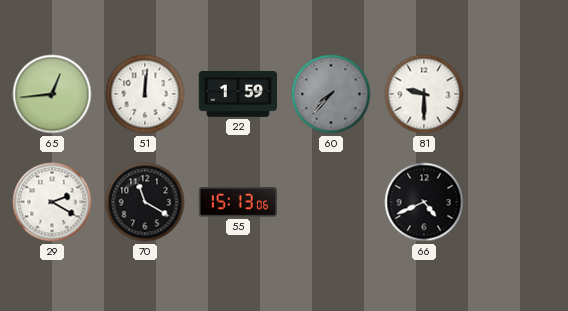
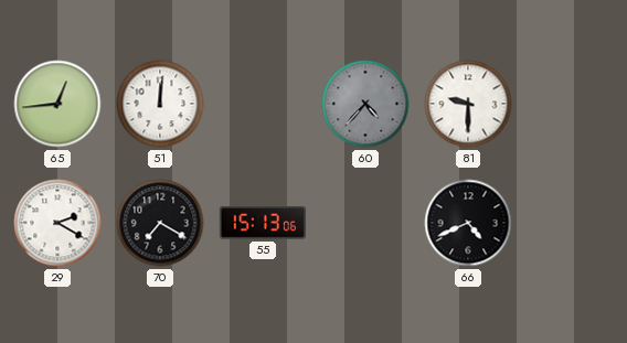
22: 1:59 -> none
60: 7:37 -> 4:37
70: 11:20 -> 7:20
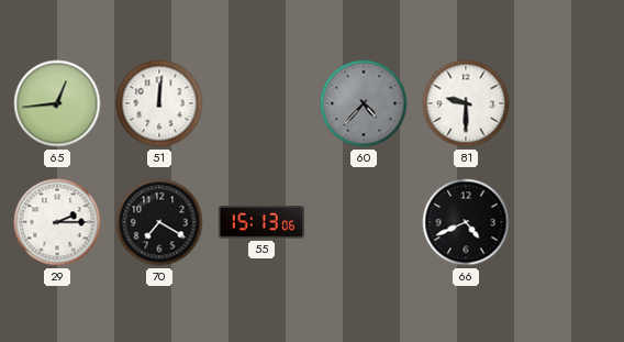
29: 2:20 -> 2:15
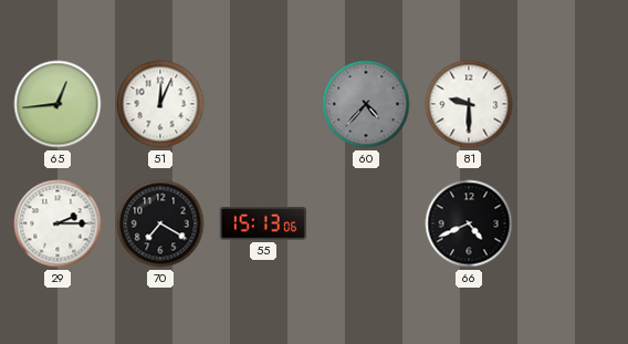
51: 12:01 -> 12:04
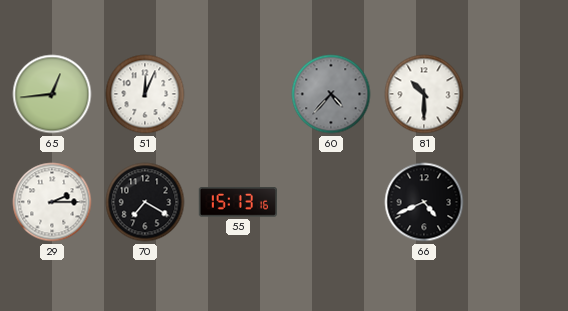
81: 9:30 -> 10:30
55: 15:13:06 -> 15:13:16
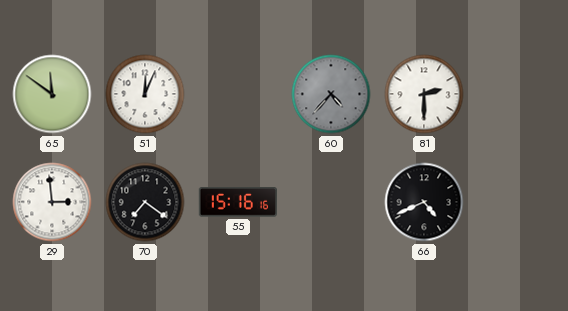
65: 12:44 -> 11:51
81: 10:30 -> 2:30
29: 2:15 -> 2:59
70: 7:20 -> 7:21
55: 15:13 -> 15:16
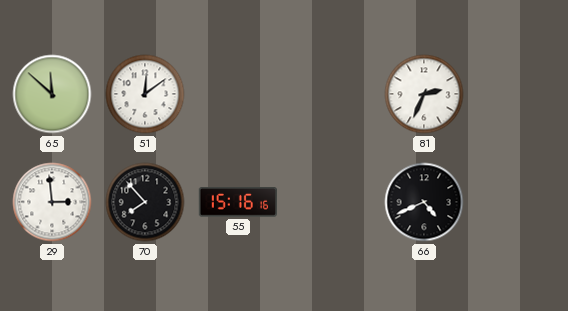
65: 11:51 -> 11:52
51: 12:04 -> 12:09
60: 4:37 -> none
81: 2:30 -> 2:34
70: 7:21 -> 7:53
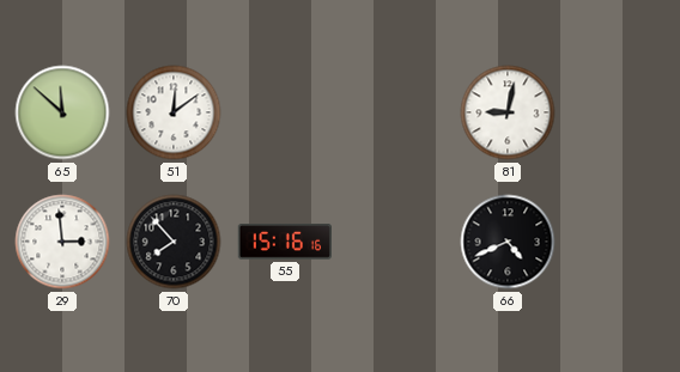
81: 2:34 -> 9:02
